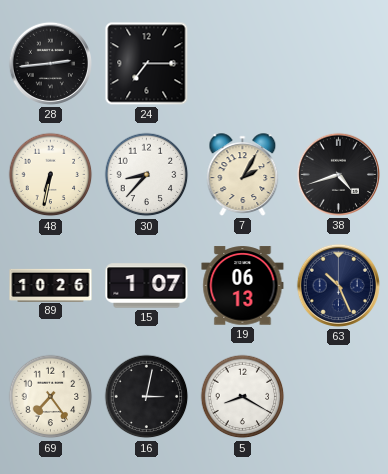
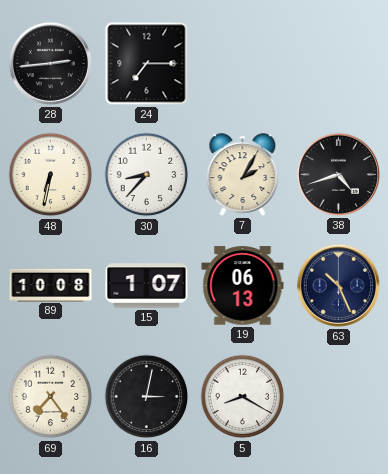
89: 10:26 -> 10:08
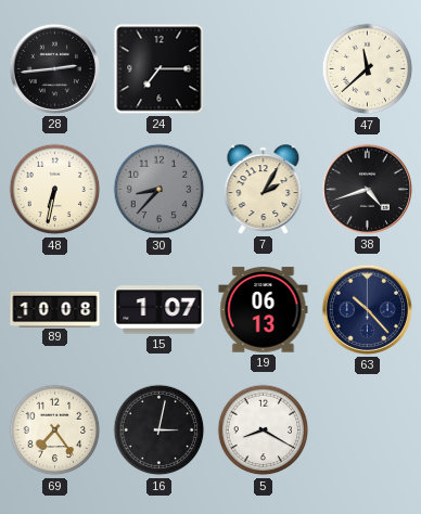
47: none -> 11:38
30 dial: white -> grey
63: 10:26 -> 10:23
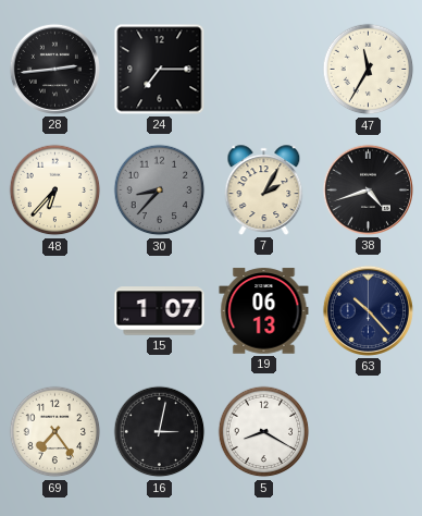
47: 11:38 -> 11:35
48: 6:32 -> 6:37
89: 10:08 -> none
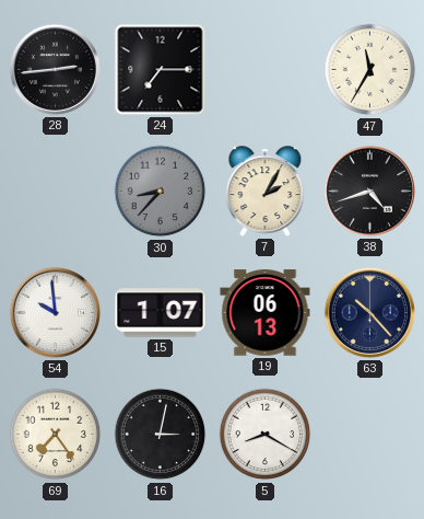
48: 6:37 -> none
54: none -> 9:59
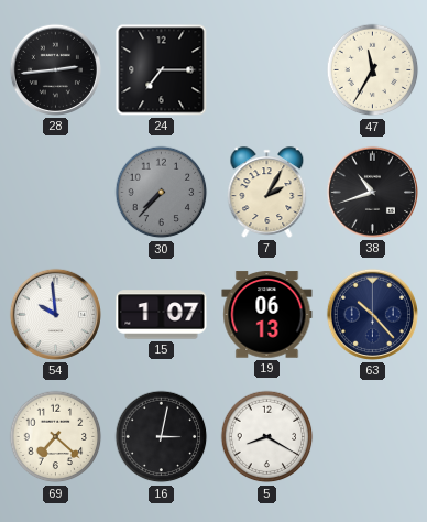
30: 8:37 -> 7:37
38: 4:42 -> 10:42
69: 7:24 -> 7:22
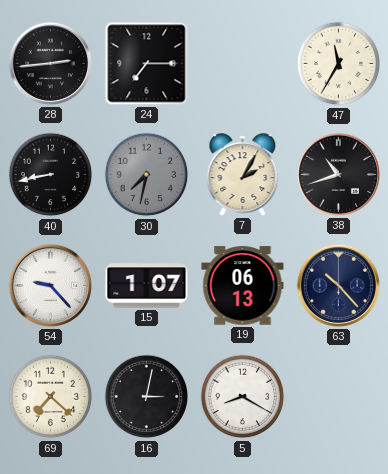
40: none -> 8:43
30: 7:37 -> 7:32
54: 9:59 -> 9:23
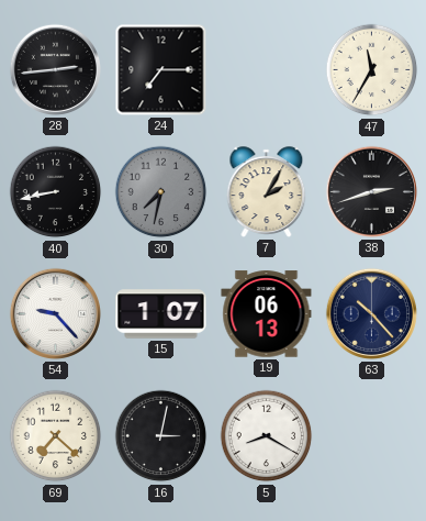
38: 10:42 -> 2:42
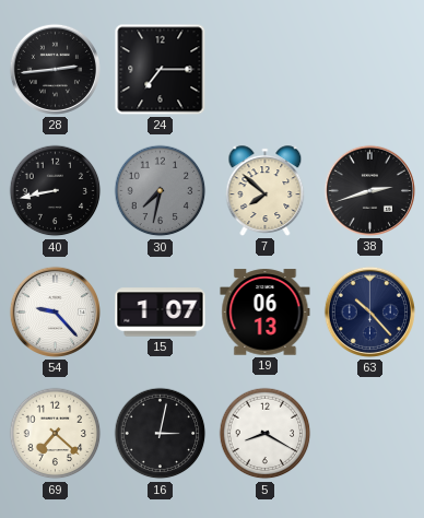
47: 11:35 -> none
7: 2:05 -> 7:52
